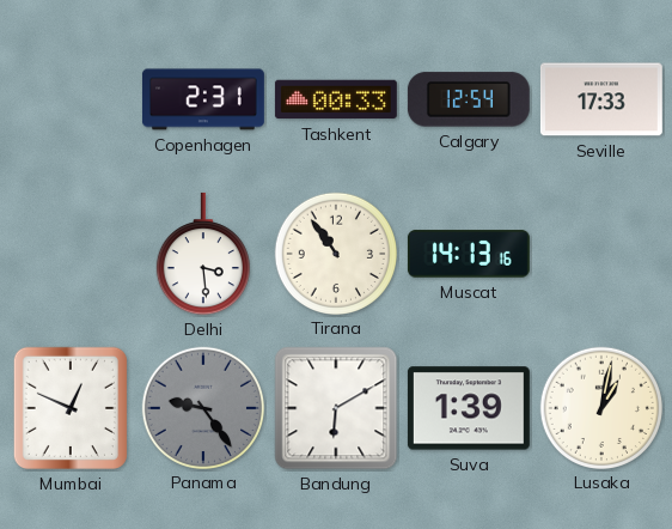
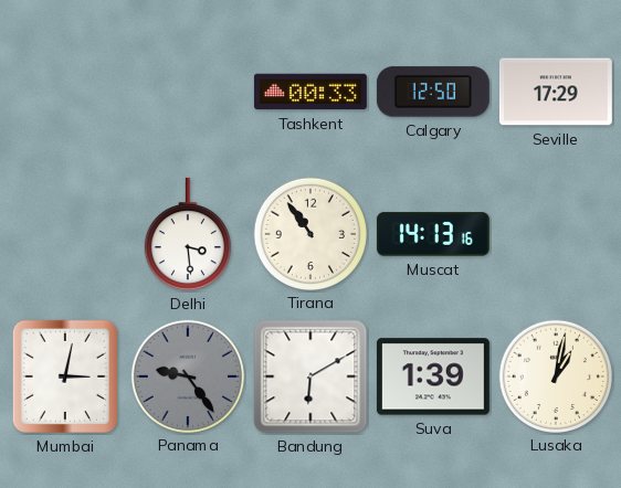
Copenhagen: 2:31 -> none
Calgary: 12:54 -> 12:50
Seville: 17:33 -> 17:29
Mumbai: 12:49 -> 3:02
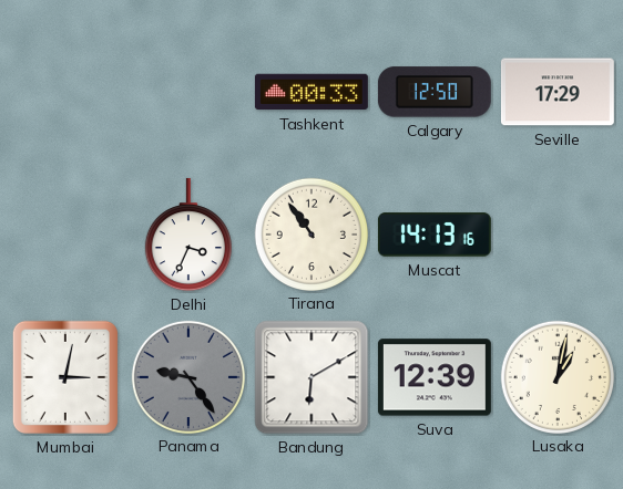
Delhi: 3:29 -> 3:34
Suva: 1:39 -> 12:39
